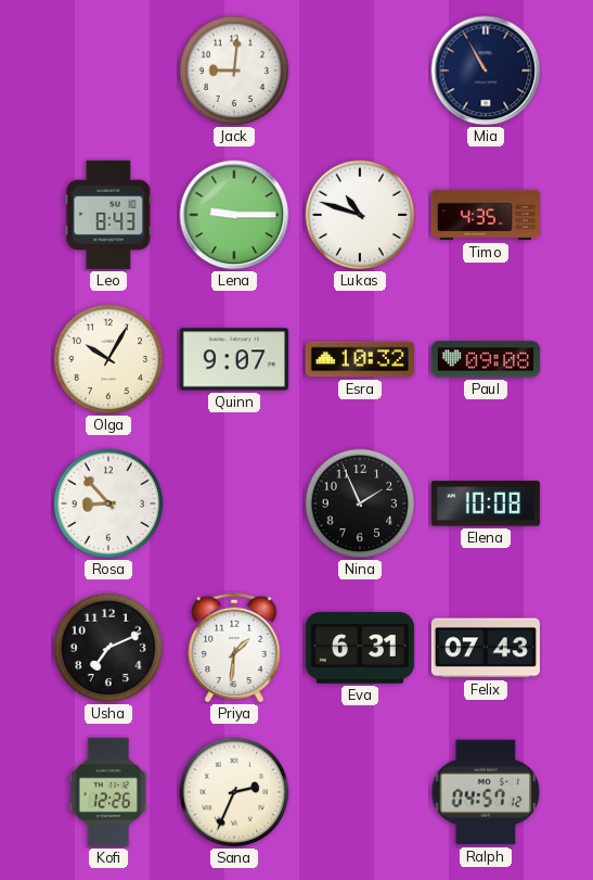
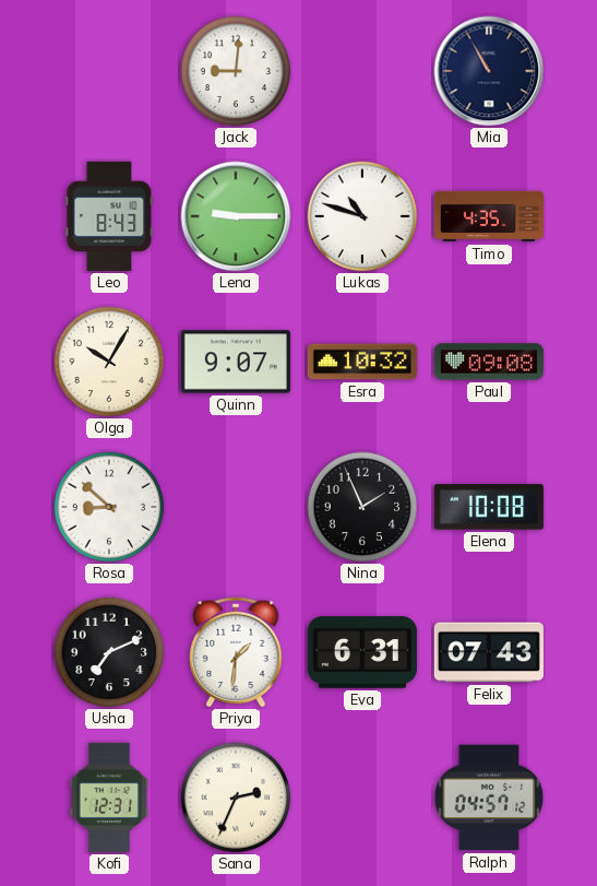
Rosa: 8:53 -> 8:52
Kofi: 12:26 -> 12:31
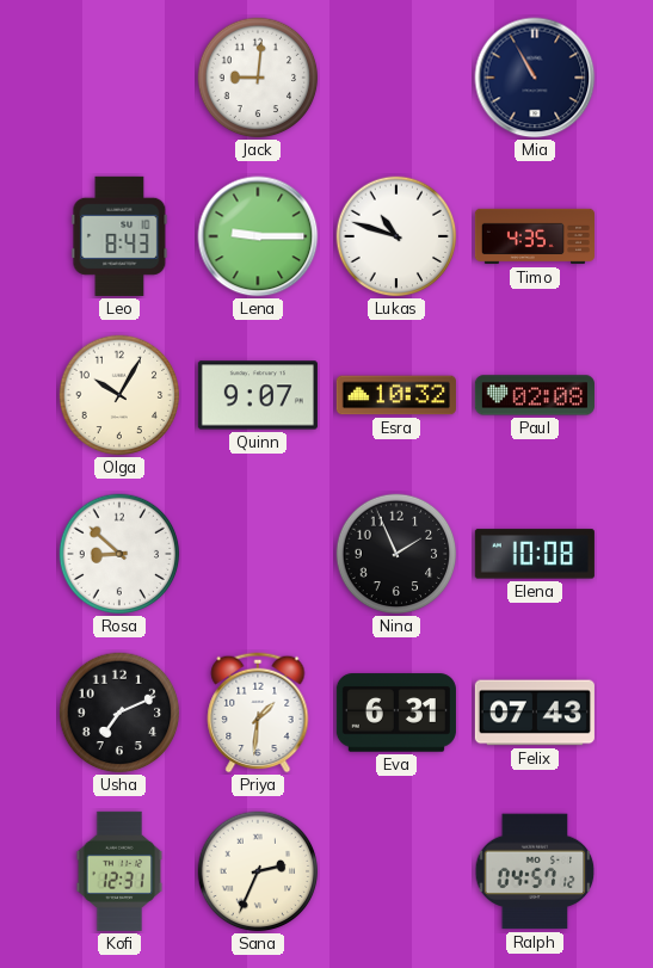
Paul: 09:08 -> 02:08
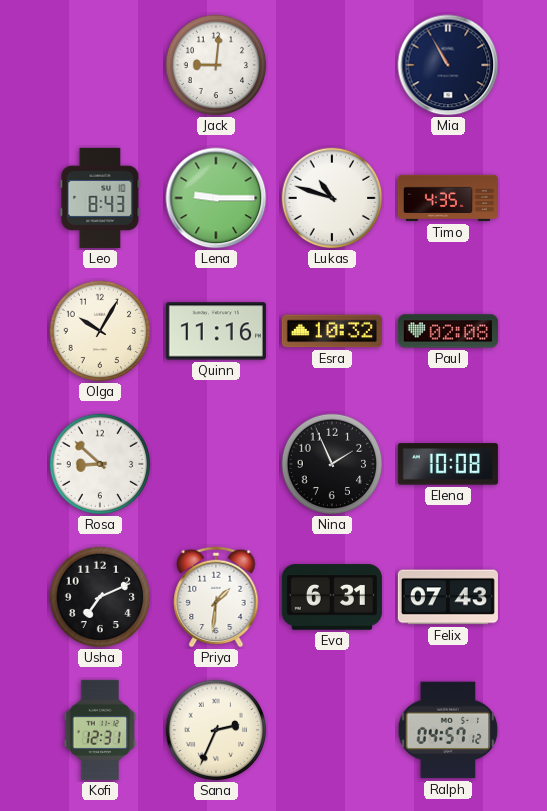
Quinn: 9:07 -> 11:16
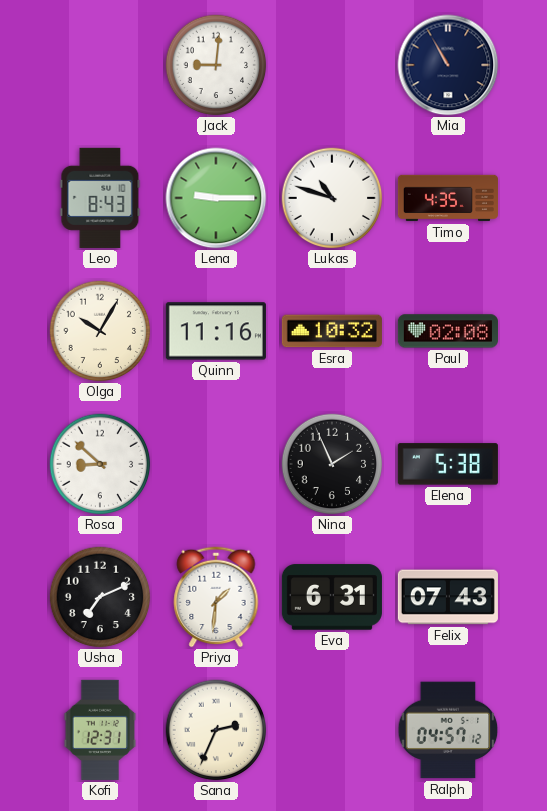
Elena: 10:08 -> 5:38
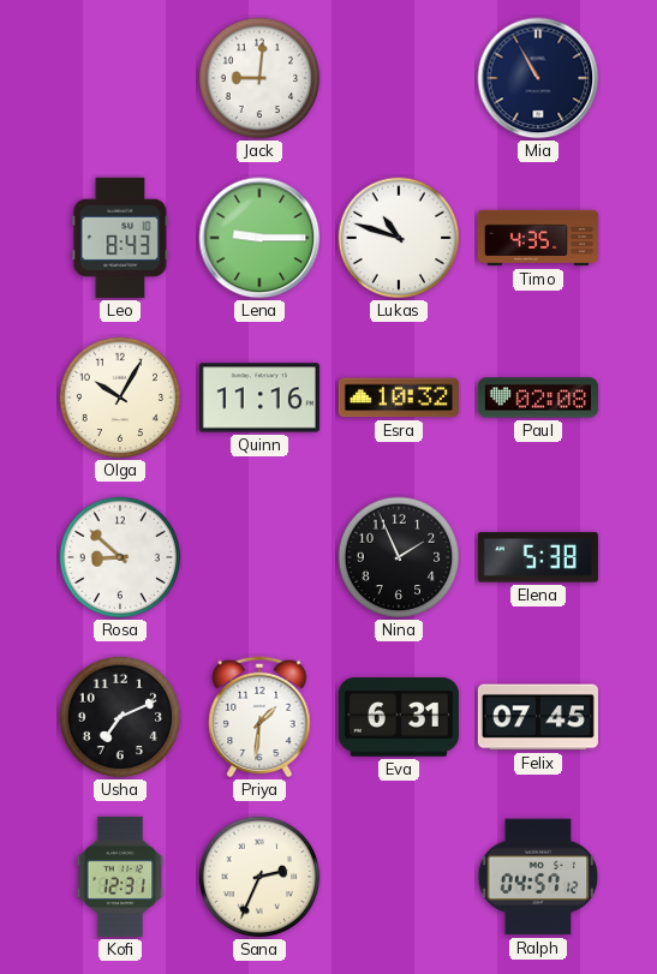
Felix: 07:43 -> 07:45
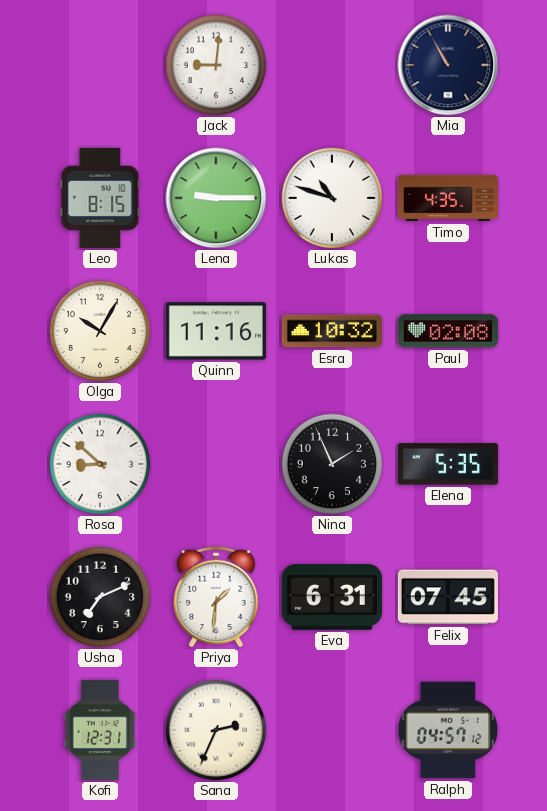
Leo: 8:43 -> 8:15
Elena: 5:38 -> 5:35
